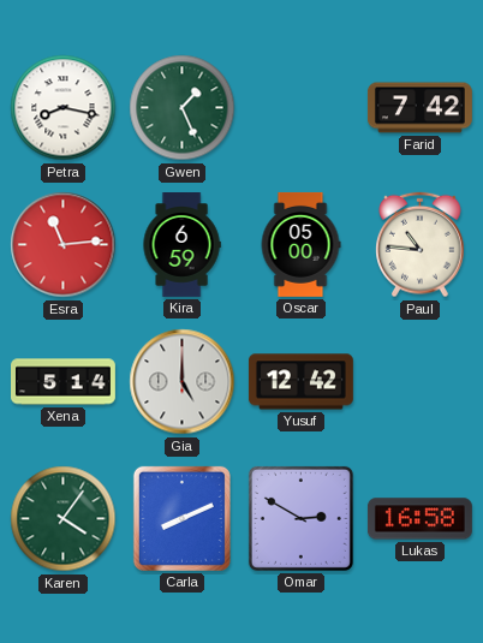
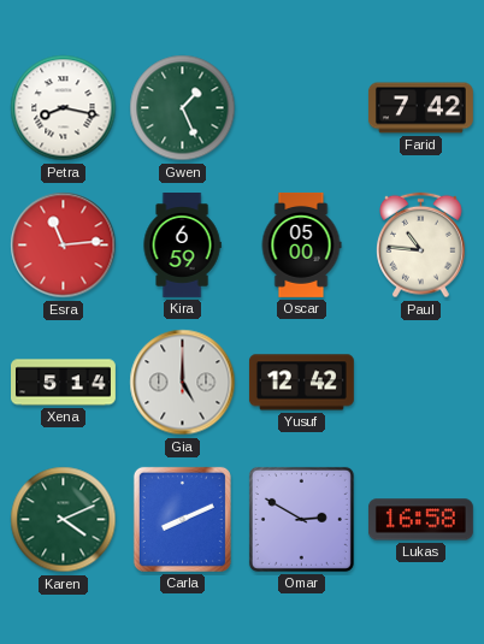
Karen: 4:06 -> 4:11
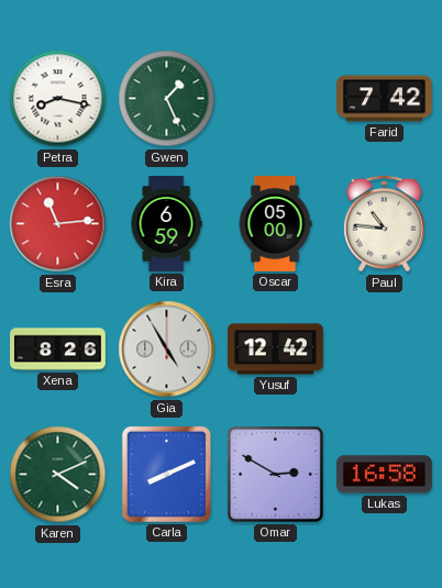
Xena: 5:14 -> 8:26
Gia: 5:00 -> 4:55
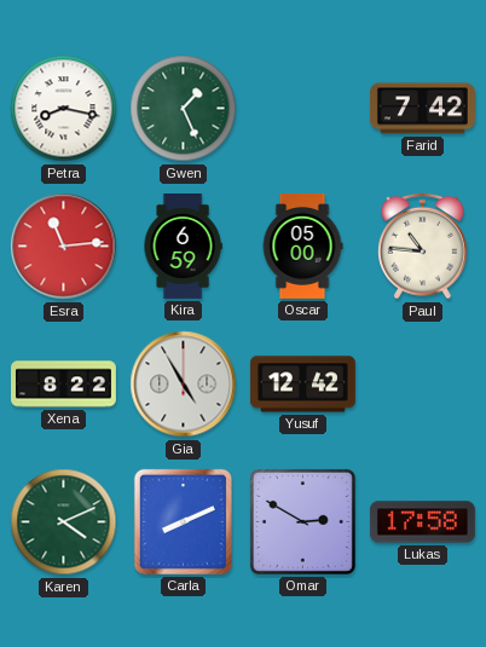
Xena: 8:26 -> 8:22
Lukas: 16:58 -> 17:58
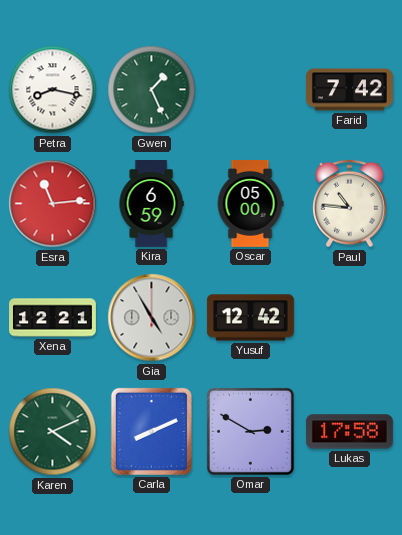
Xena: 8:22 -> 12:21
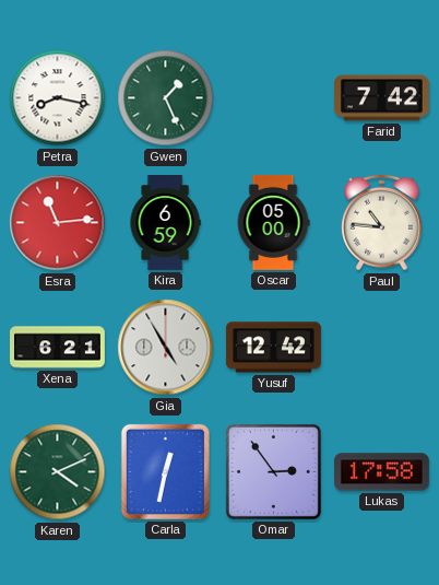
Xena: 12:21 -> 6:21
Carla: 8:11 -> 12:32
Omar: 2:50 -> 2:54
